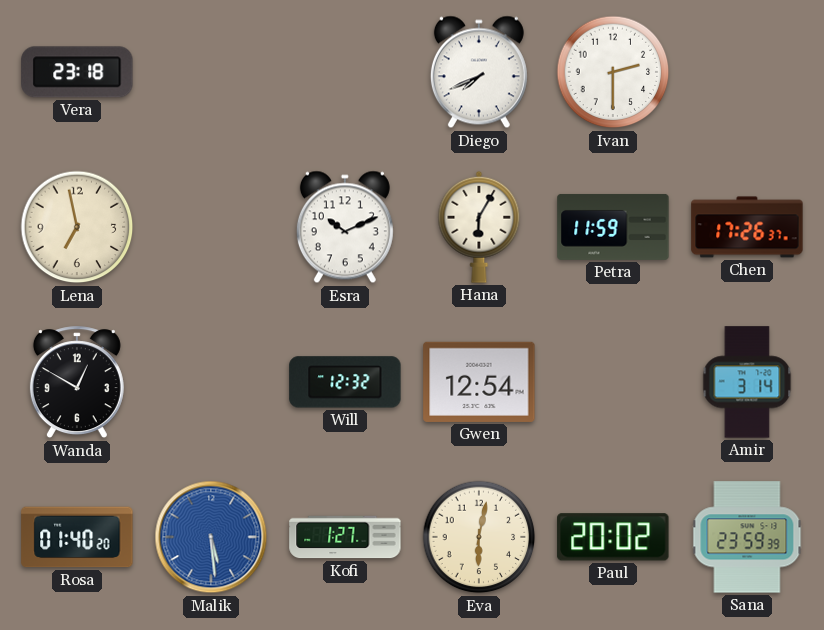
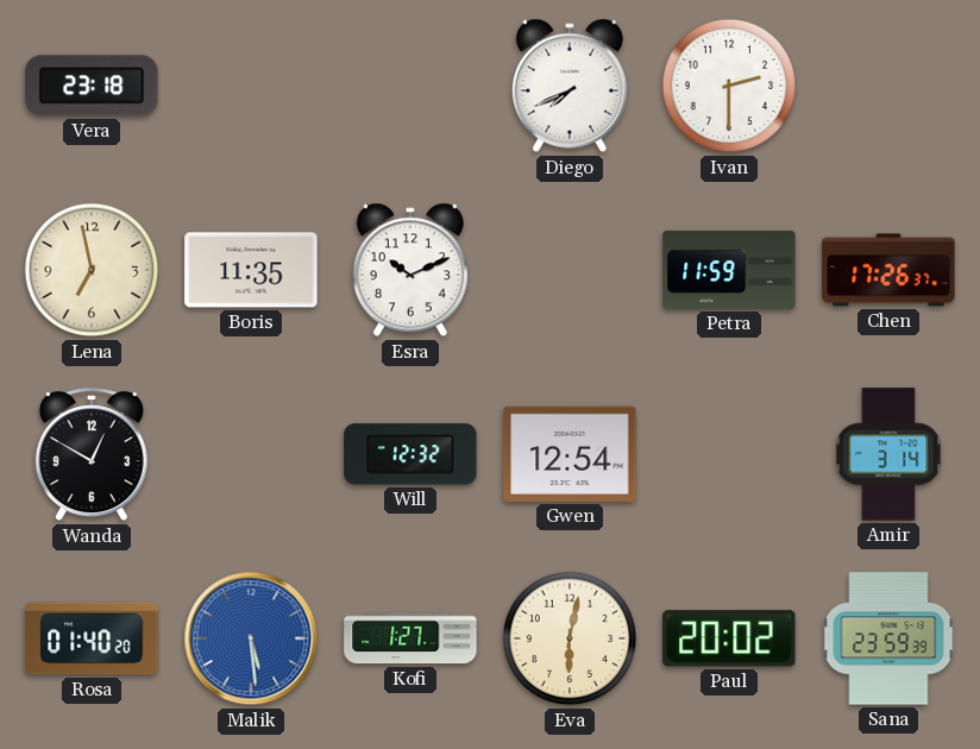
Boris: none -> 11:35
Hana: 6:05 -> none
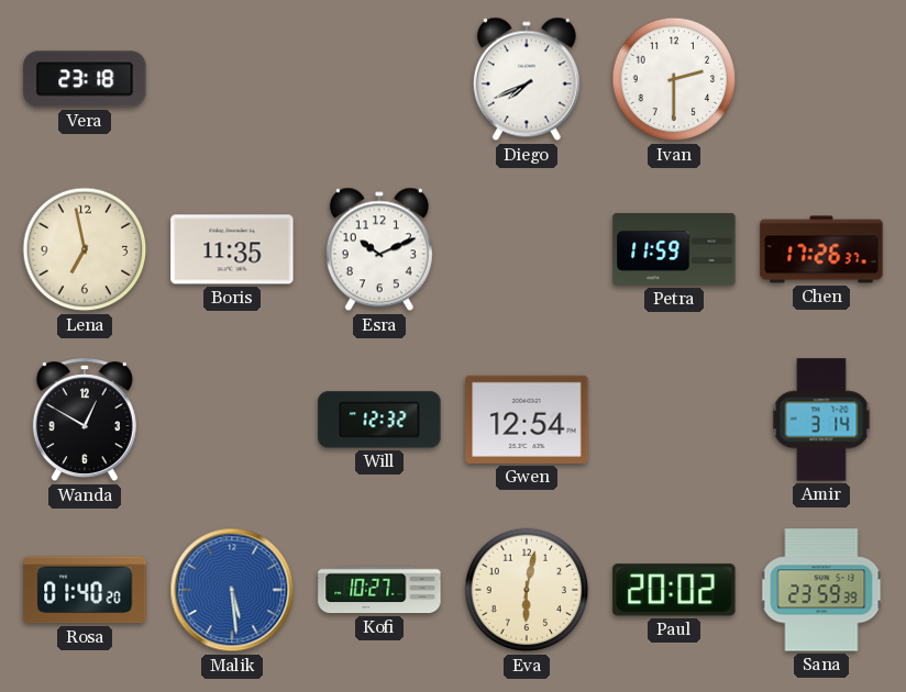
Kofi: 1:27 -> 10:27
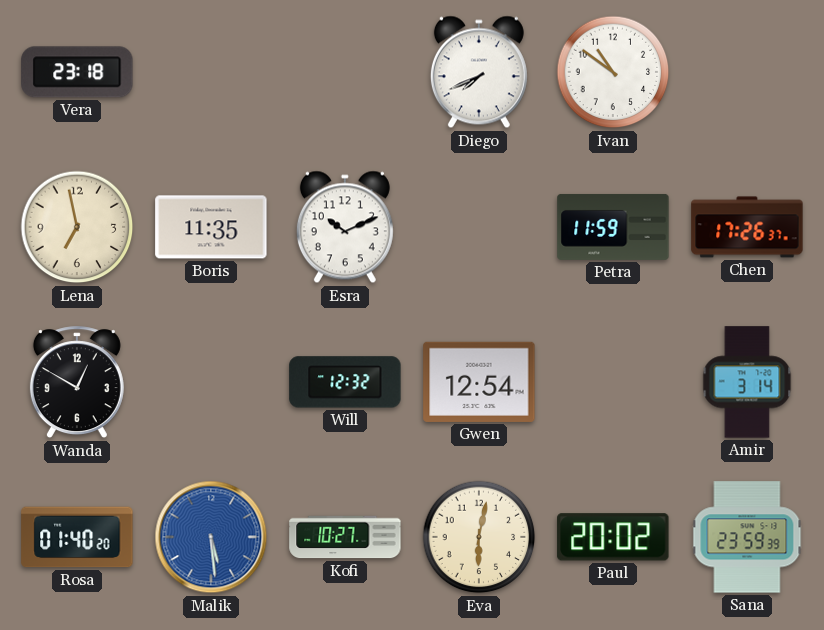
Ivan: 2:30 -> 10:51
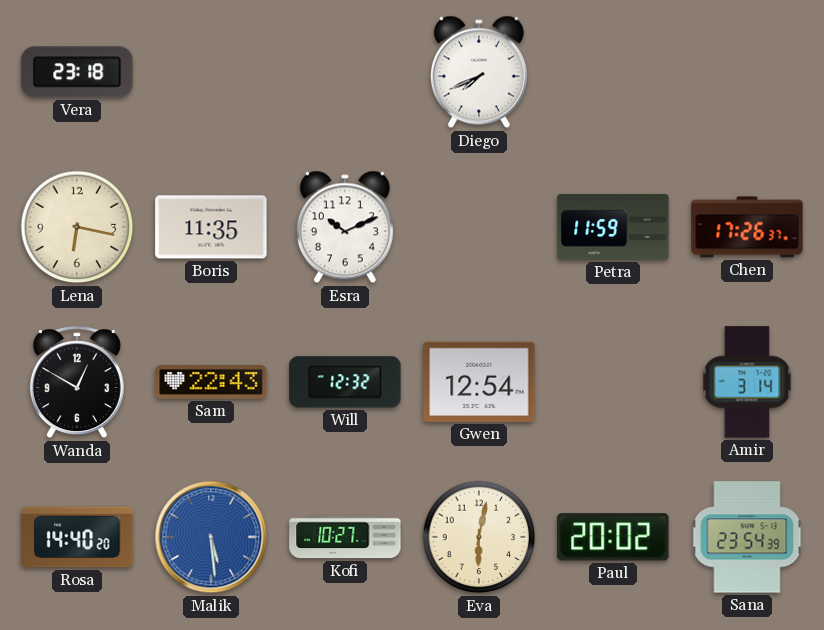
Ivan: 10:51 -> none
Lena: 6:58 -> 6:17
Sam: none -> 22:43
Rosa: 01:40 -> 14:40
Sana: 23:59 -> 23:54
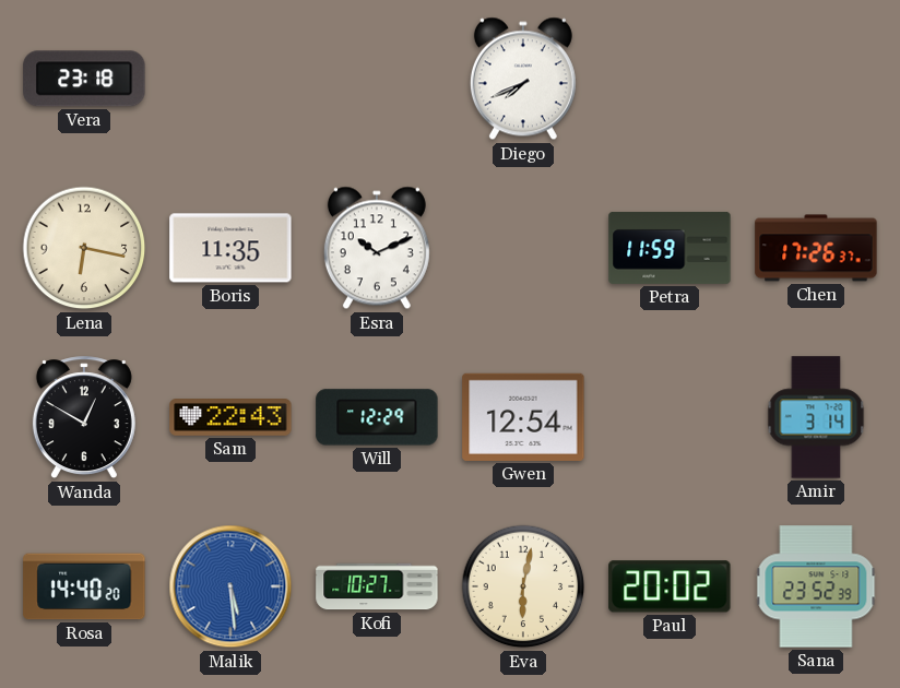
Will: 12:32 -> 12:29
Sana: 23:54 -> 23:52
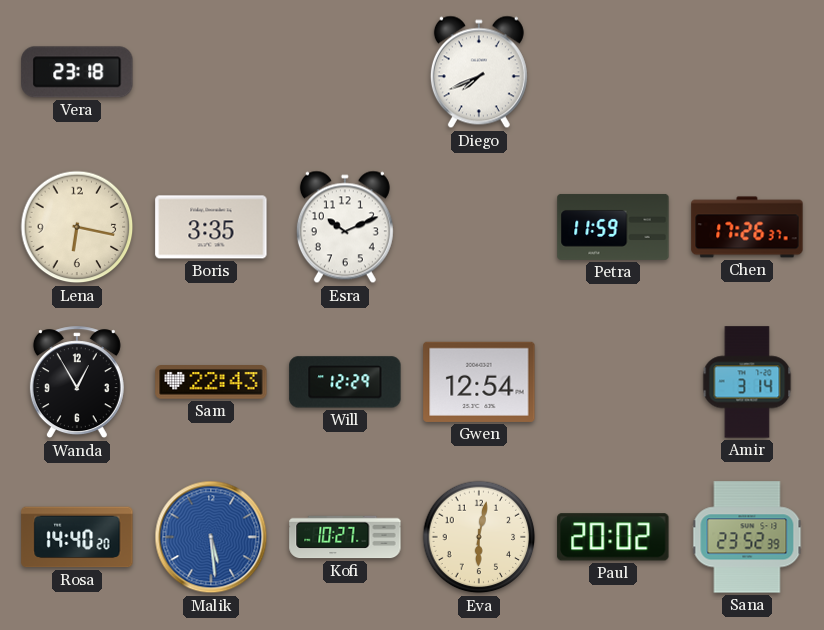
Boris: 11:35 -> 3:35
Wanda: 12:50 -> 12:55
